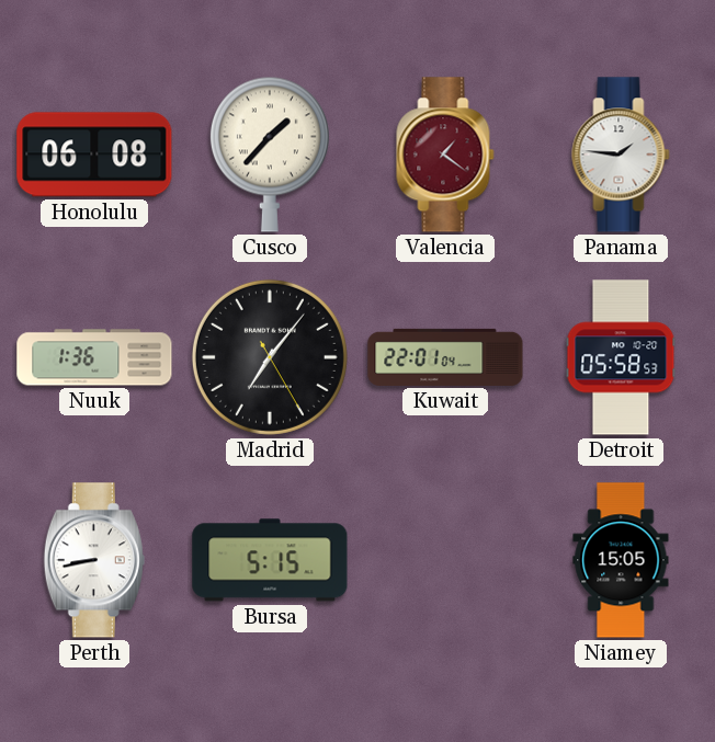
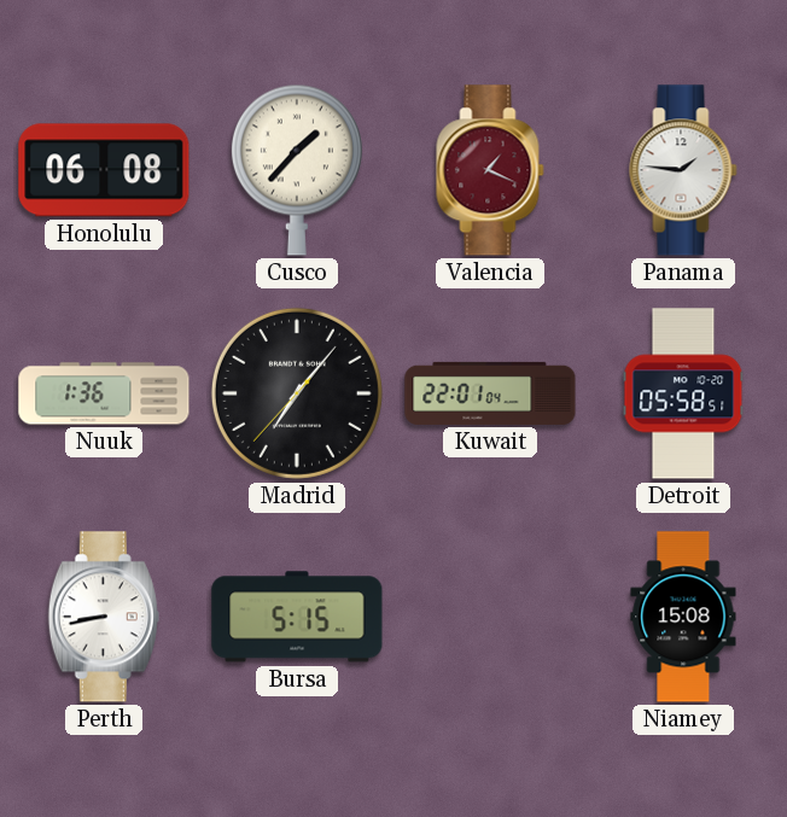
Valencia: 1:21 -> 1:19
Madrid: 7:06:25 -> 7:06:37
Detroit: 05:58:53 -> 05:58:51
Niamey: 15:05 -> 15:08
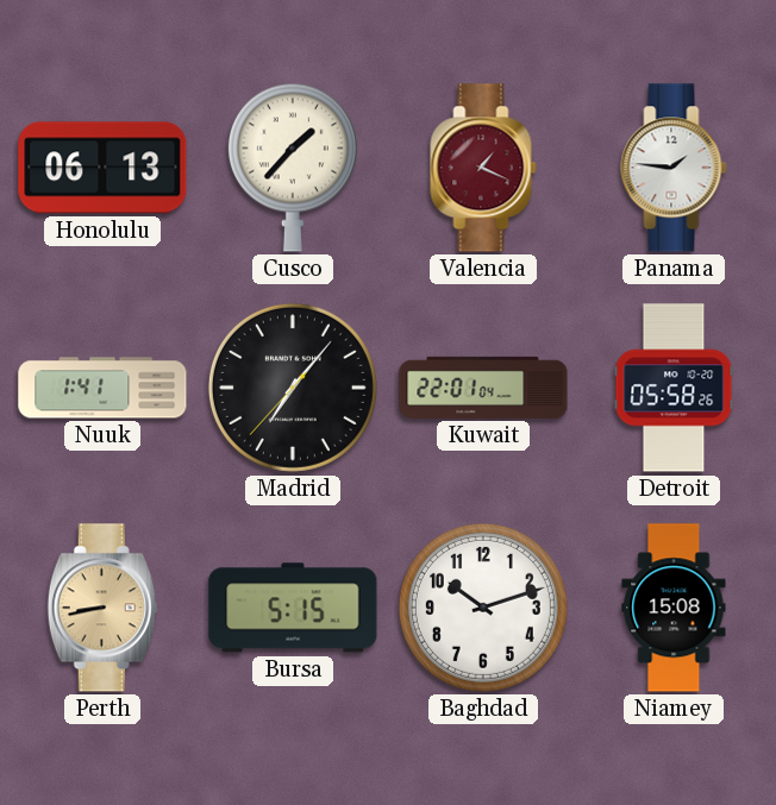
Honolulu: 06:08 -> 06:13
Nuuk: 1:36 -> 1:41
Detroit: 05:58:51 -> 05:58:26
Perth dial: white -> champagne
Baghdad: none -> 10:12
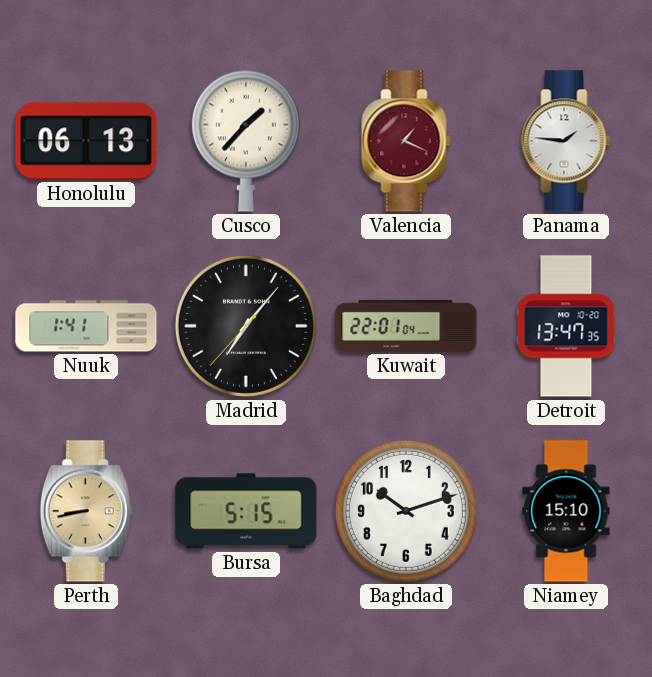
Detroit: 05:58 -> 13:47
Niamey: 15:08 -> 15:10
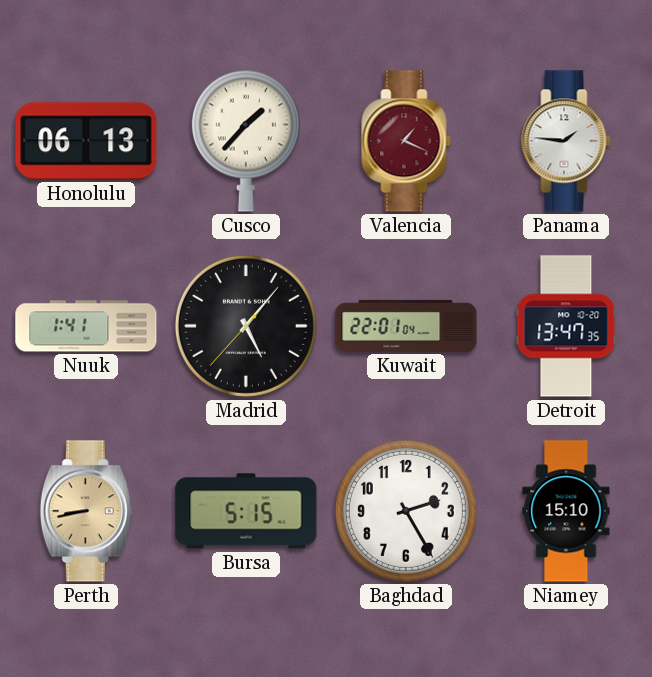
Madrid: 7:06 -> 5:06
Baghdad: 10:12 -> 2:25
